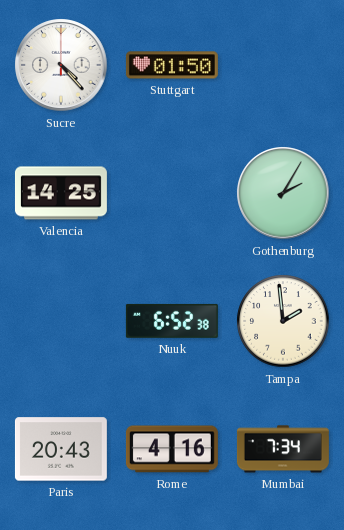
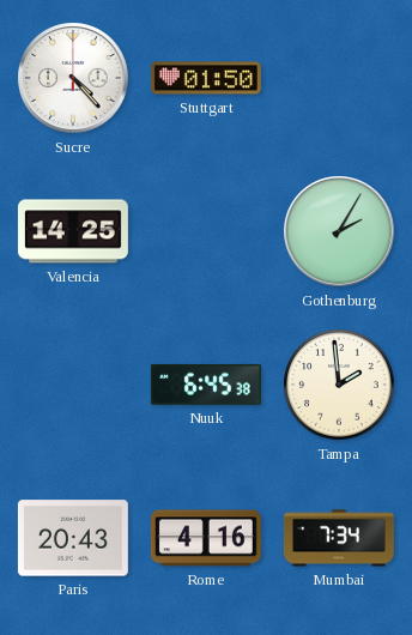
Nuuk: 6:52 -> 6:45
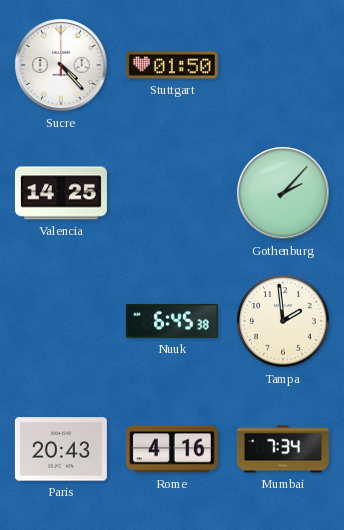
Gothenburg: 2:05 -> 2:07
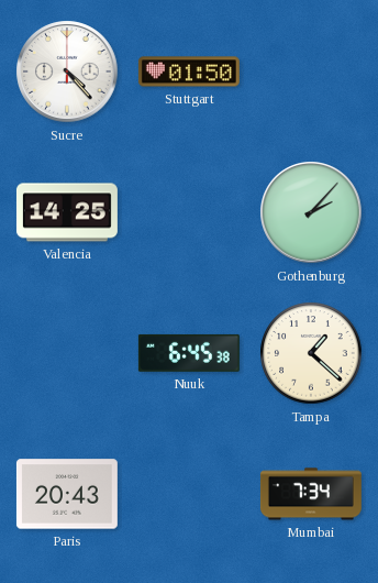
Tampa: 1:59 -> 1:22
Rome: 4:16 -> none
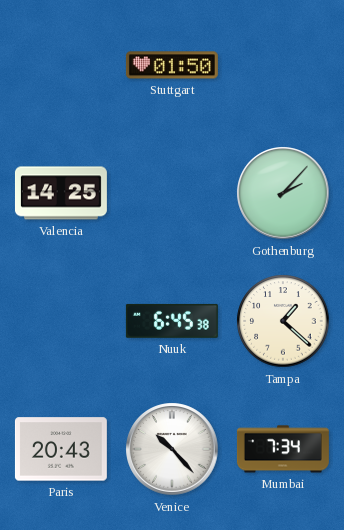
Sucre: 4:23 -> none
Venice: none -> 10:23
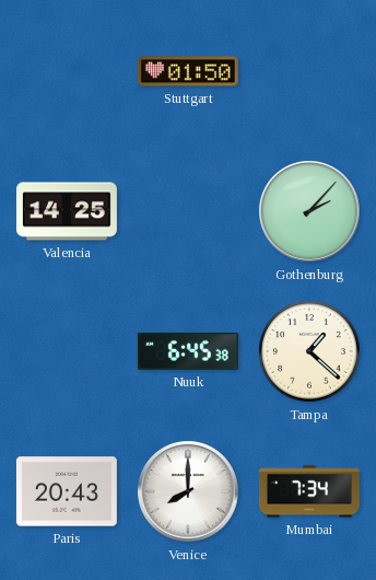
Venice: 10:23 -> 8:00
